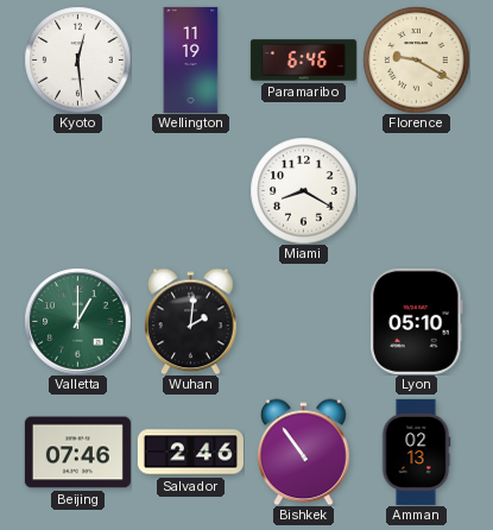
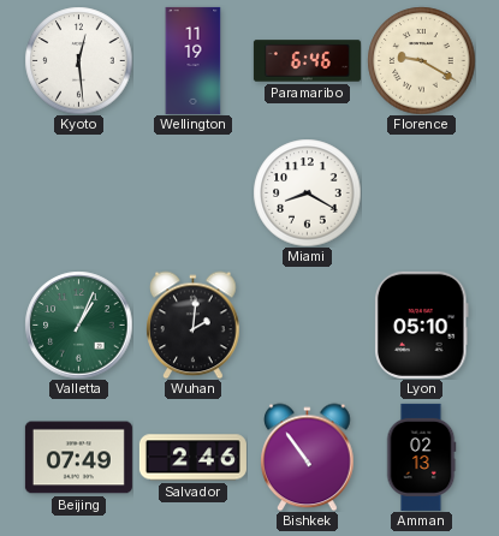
Valletta: 1:00 -> 1:04
Beijing: 07:46 -> 07:49
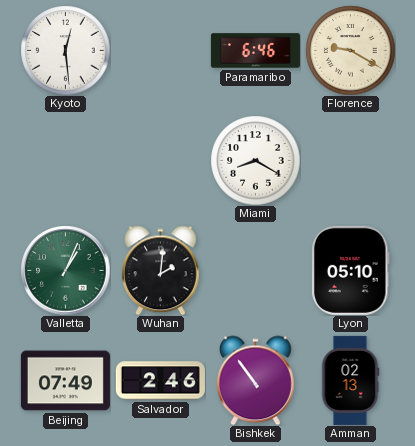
Wellington: 11:19 -> none
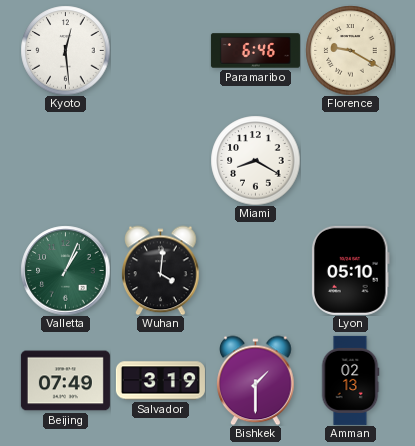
Wuhan: 2:01 -> 4:01
Salvador: 2:46 -> 3:19
Bishkek: 10:54 -> 1:30
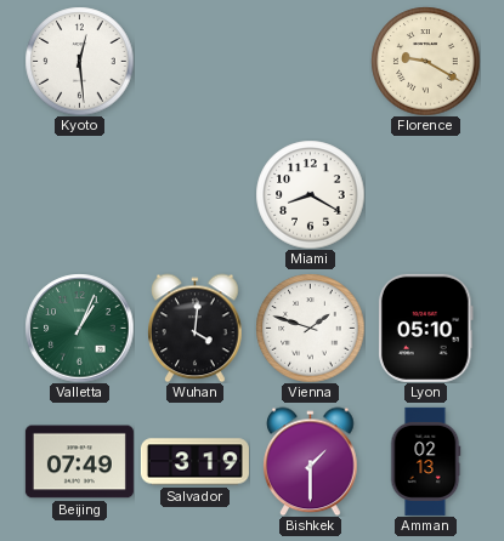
Paramaribo: 6:46 -> none
Vienna: none -> 1:48
